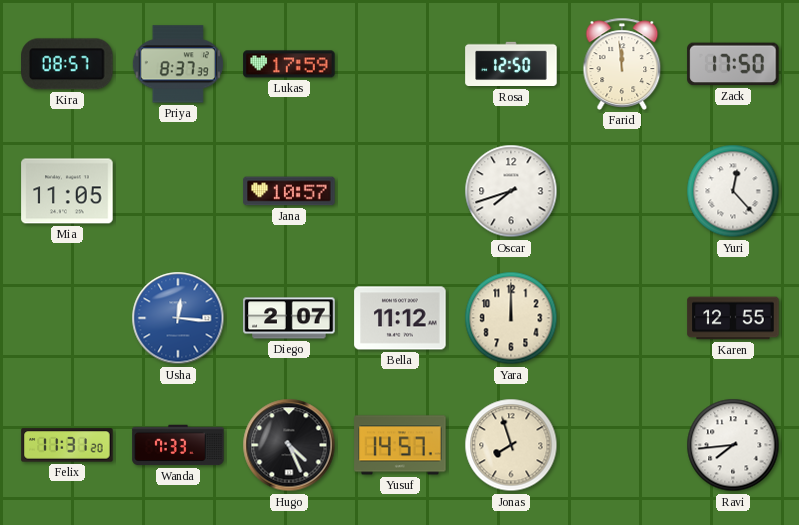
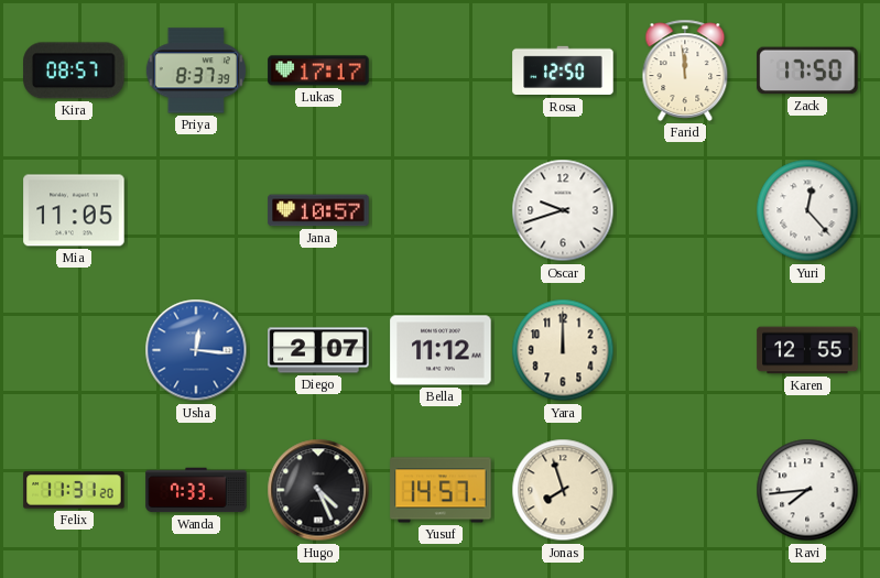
Lukas: 17:59 -> 17:17
Oscar: 7:42 -> 9:42
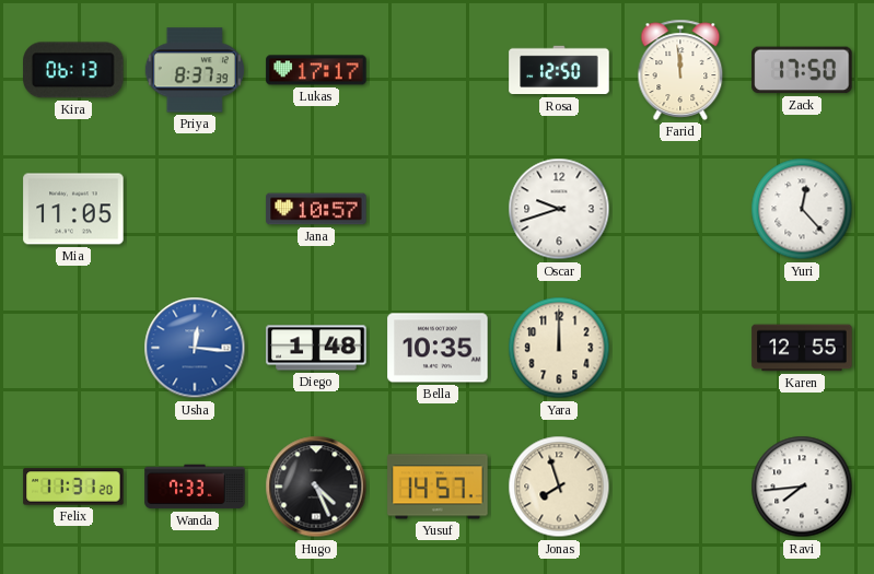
Kira: 08:57 -> 06:13
Diego: 2:07 -> 1:48
Bella: 11:12 -> 10:35
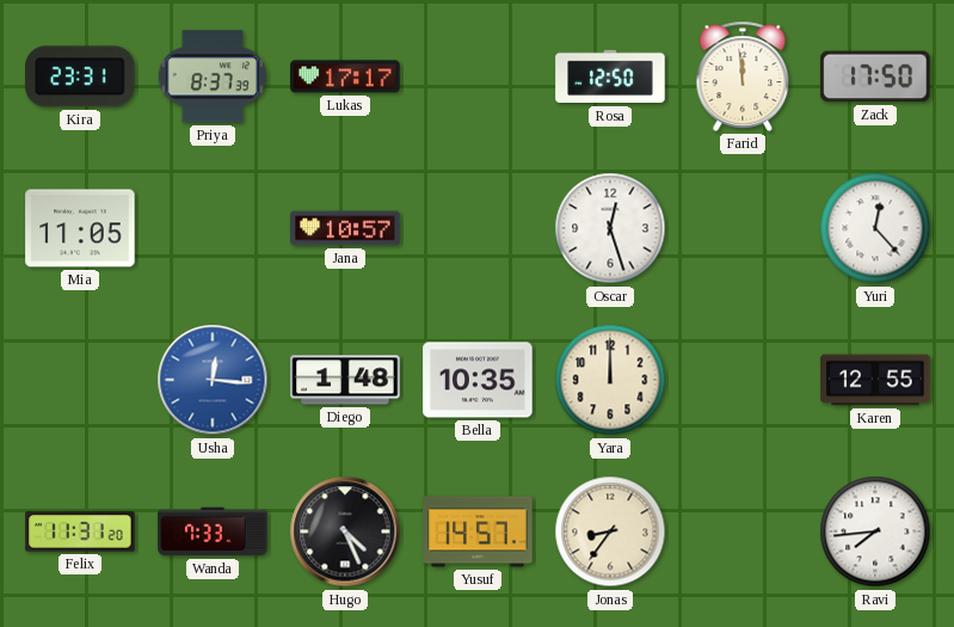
Kira: 06:13 -> 23:31
Oscar: 9:42 -> 12:27
Jonas: 7:57 -> 8:36
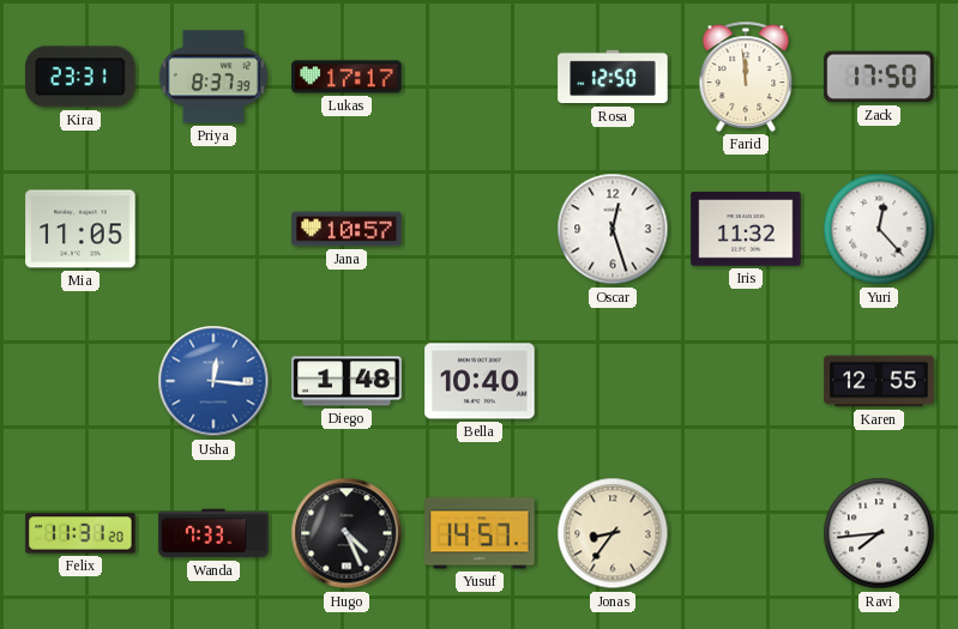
Iris: none -> 11:32
Bella: 10:35 -> 10:40
Yara: 12:00 -> none
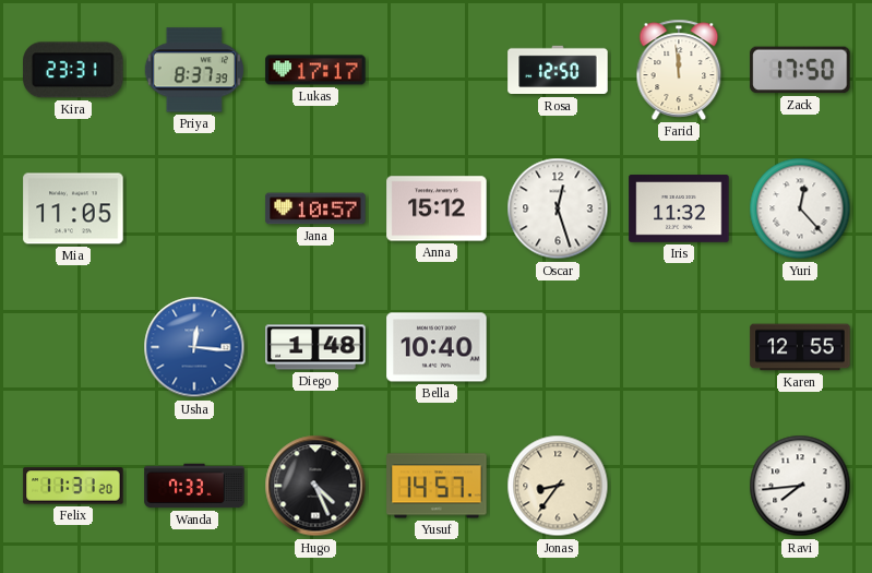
Anna: none -> 15:12
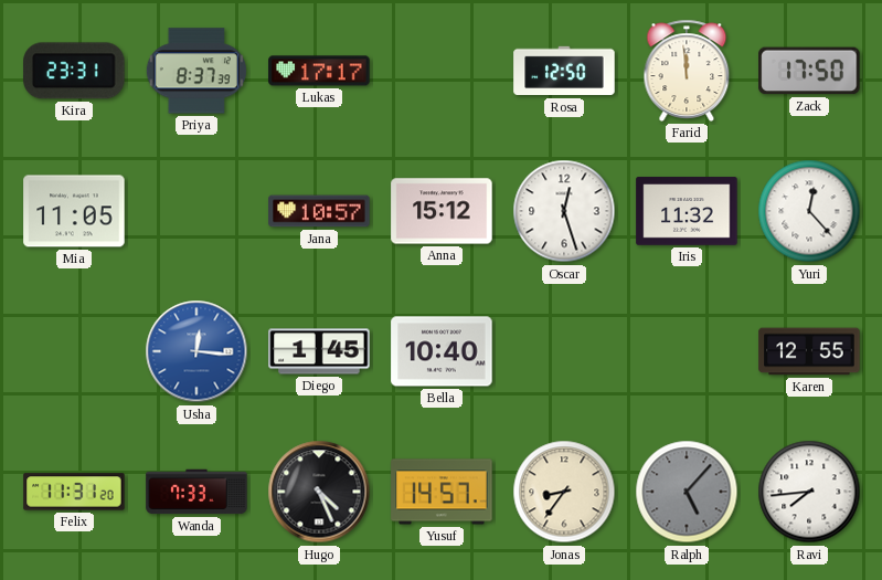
Diego: 1:48 -> 1:45
Ralph: none -> 5:07
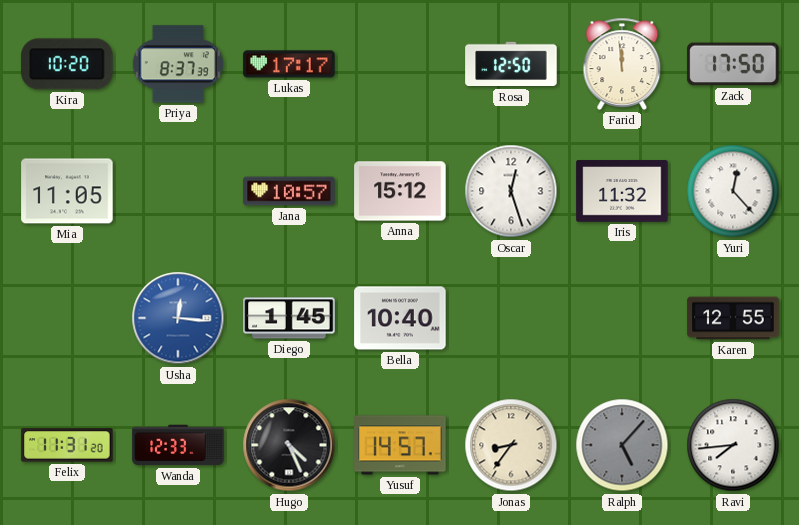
Kira: 23:31 -> 10:20
Wanda: 7:33 -> 12:33
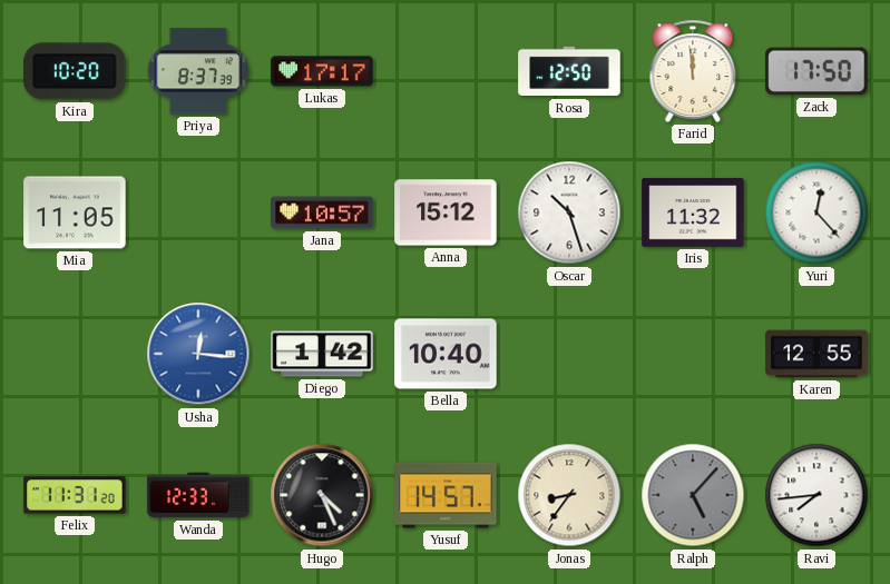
Oscar: 12:27 -> 10:27
Diego: 1:45 -> 1:42
